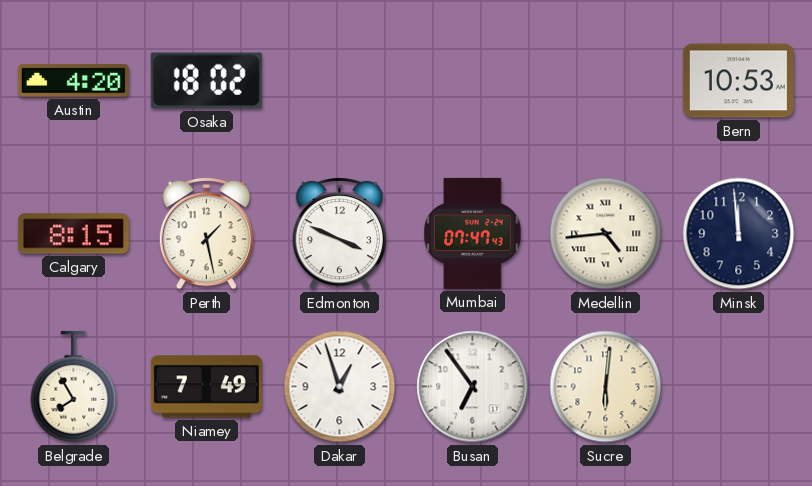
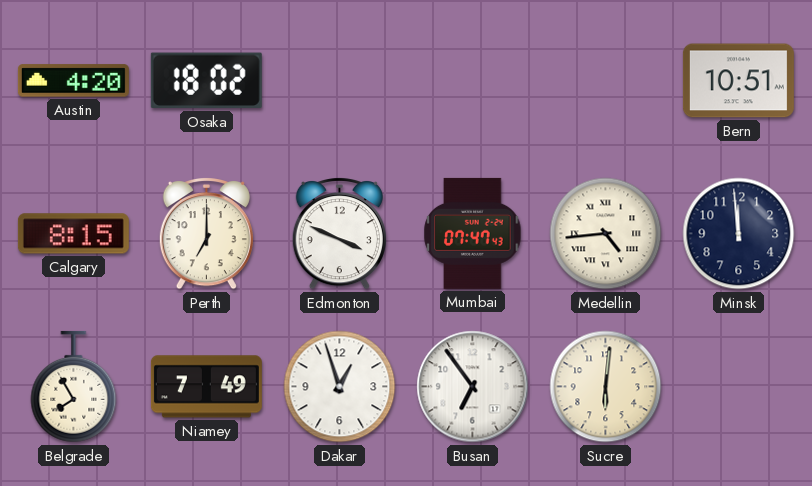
Bern: 10:53 -> 10:51
Perth: 1:28 -> 7:00
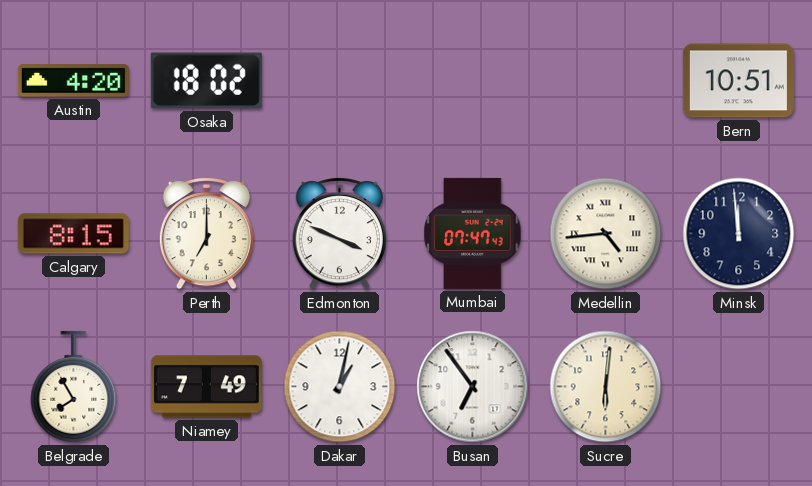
Dakar: 12:57 -> 1:02
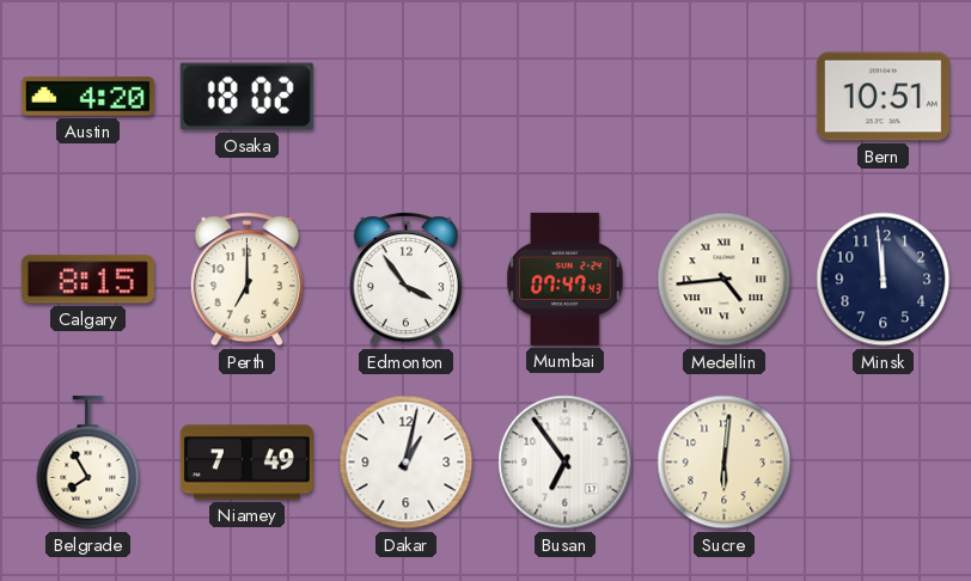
Edmonton: 3:49 -> 3:54
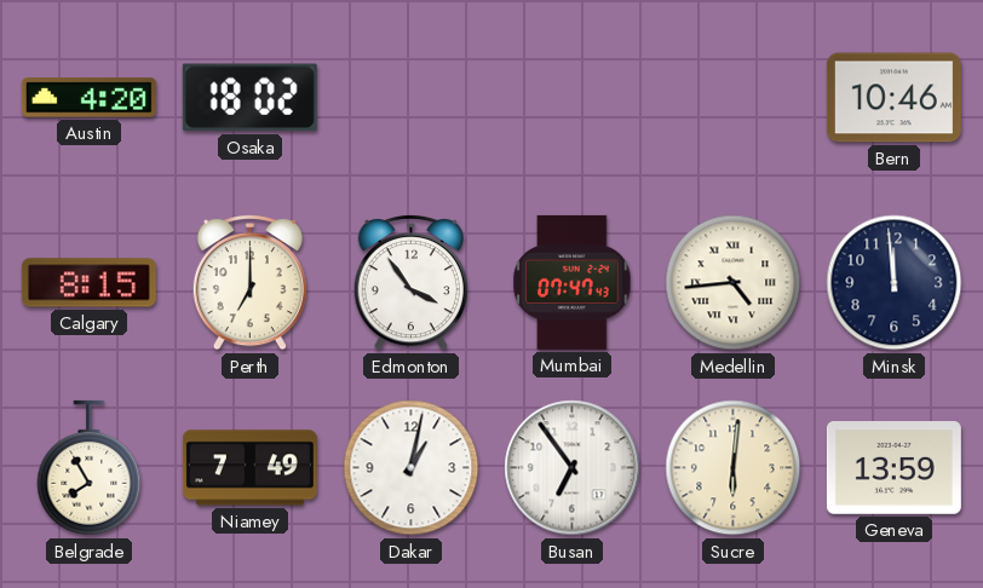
Bern: 10:51 -> 10:46
Geneva: none -> 13:59
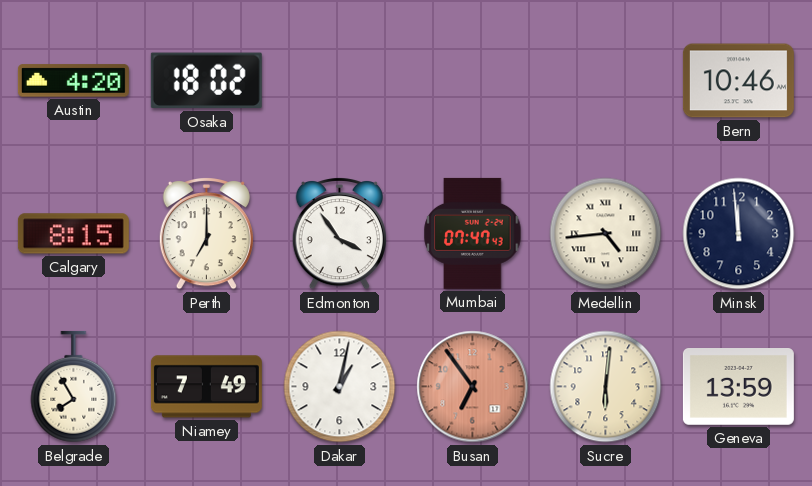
Busan dial: white -> salmon
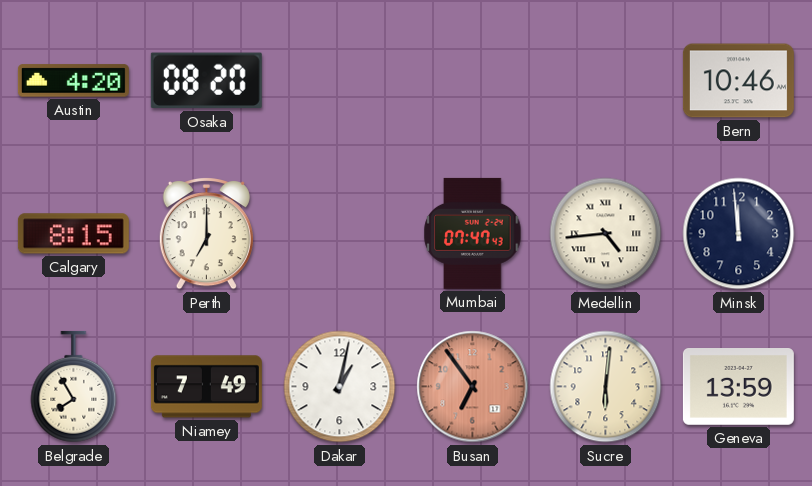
Osaka: 18:02 -> 08:20
Edmonton: 3:54 -> none
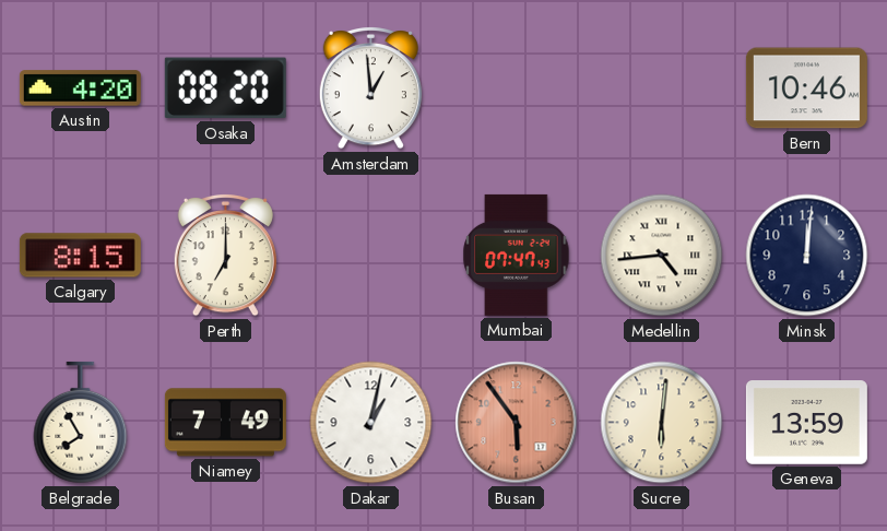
Amsterdam: none -> 12:59
Minsk: 11:59 -> 12:01
Busan: 6:54 -> 5:54
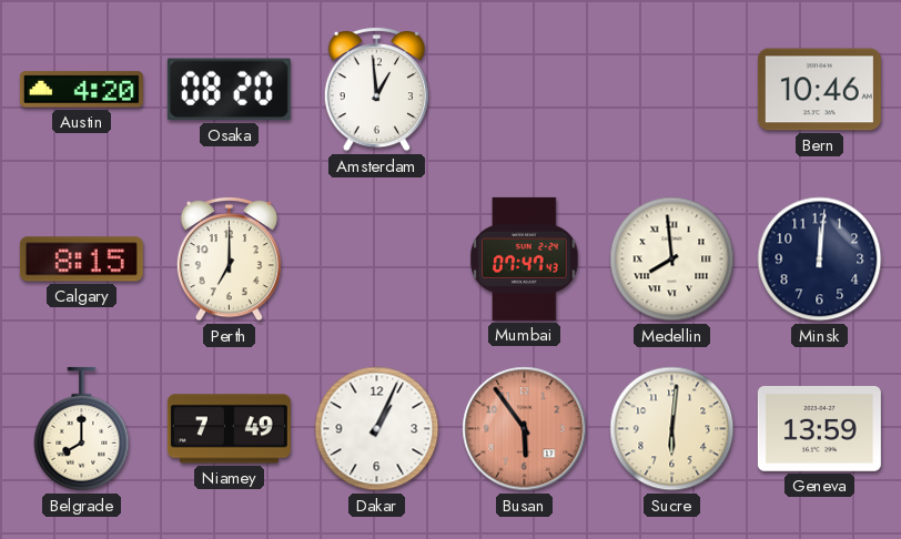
Medellin: 4:44 -> 7:59
Belgrade: 7:55 -> 8:00
Dakar: 1:02 -> 1:04
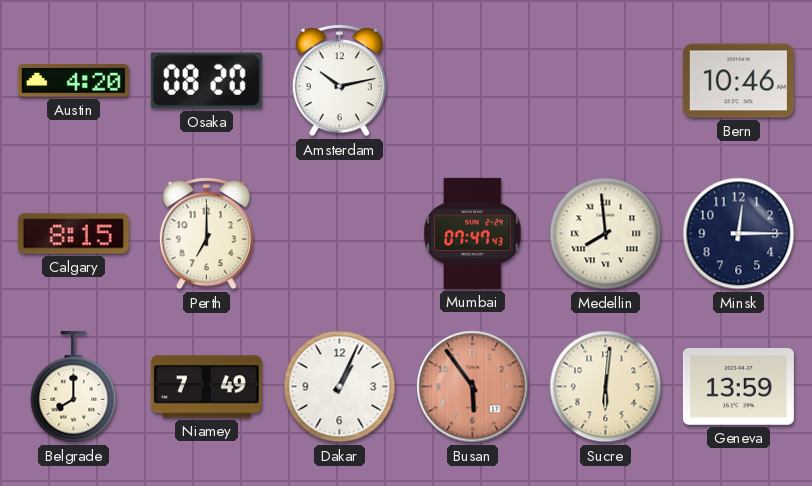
Amsterdam: 12:59 -> 10:13
Minsk: 12:01 -> 12:15
